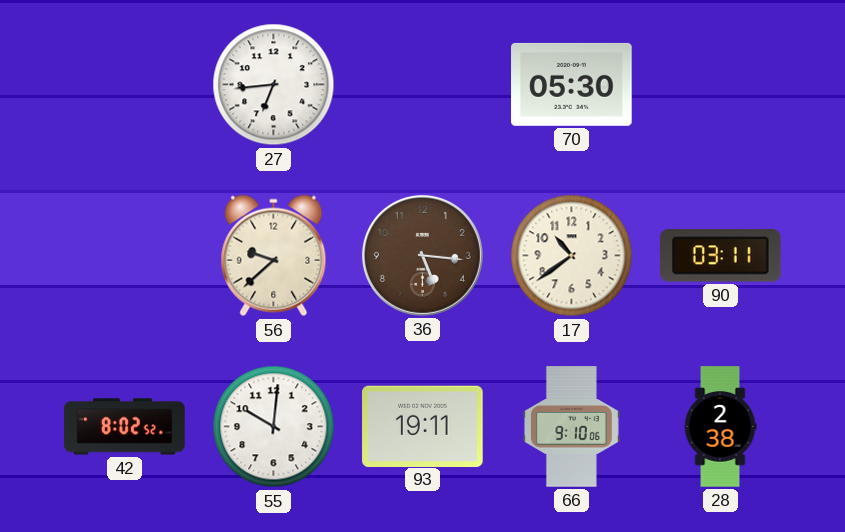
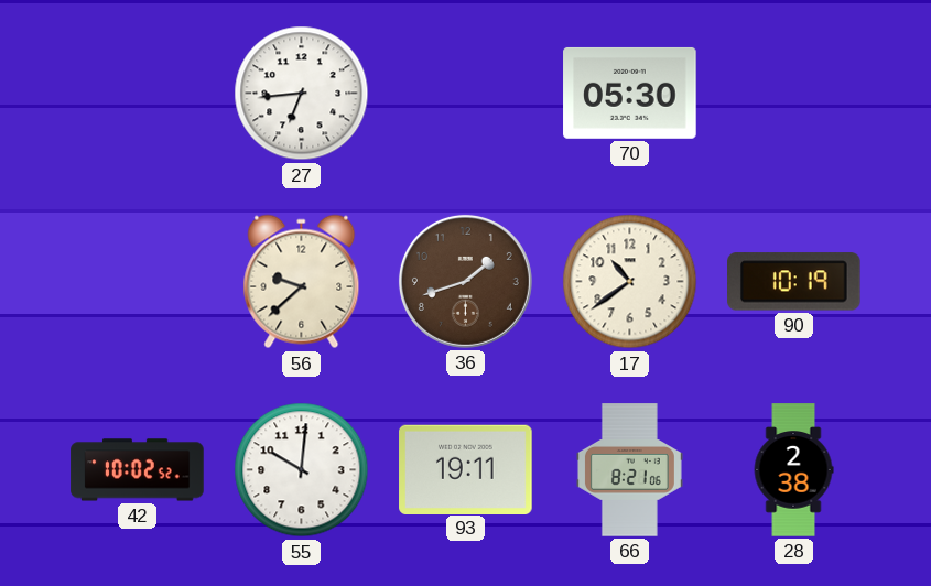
36: 5:16 -> 1:42
90: 03:11 -> 10:19
42: 8:02 -> 10:02
66: 9:10 -> 8:21
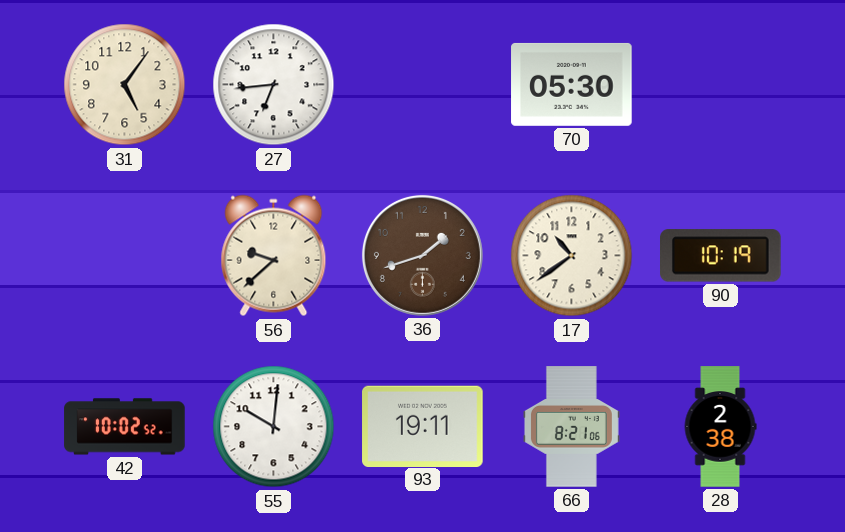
31: none -> 5:06
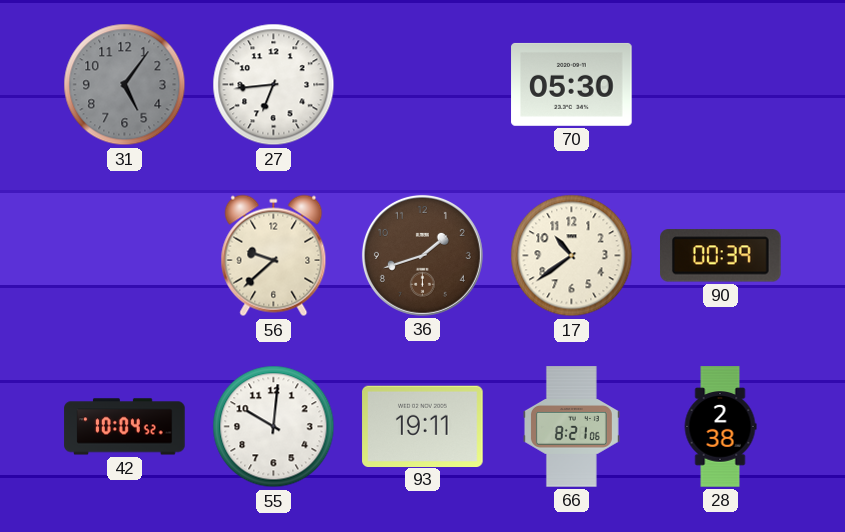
31 dial: cream -> grey
90: 10:19 -> 00:39
42: 10:02 -> 10:04
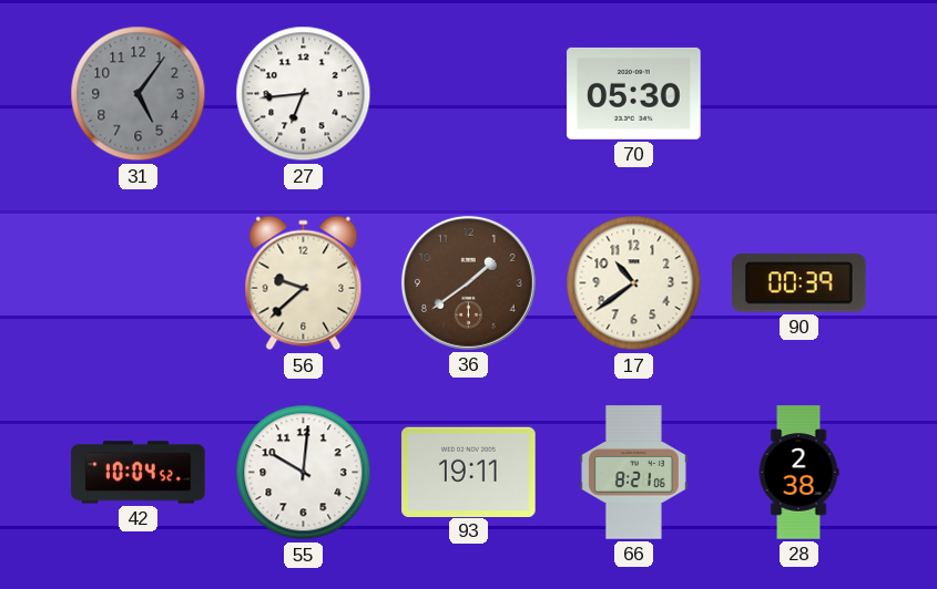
36: 1:42 -> 1:39
